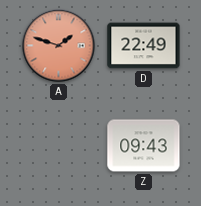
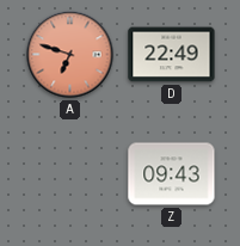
A: 1:48 -> 6:48
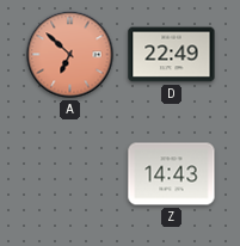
A: 6:48 -> 6:52
Z: 09:43 -> 14:43
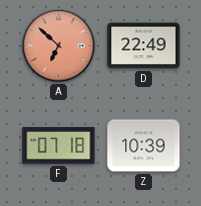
F: none -> 07:18
Z: 14:43 -> 10:39
